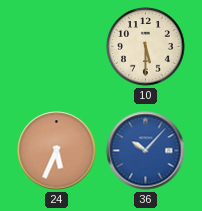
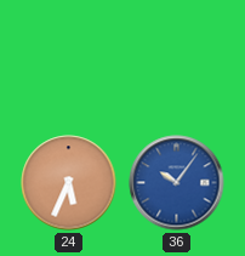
10: 5:30 -> none
36: 10:07 -> 10:06
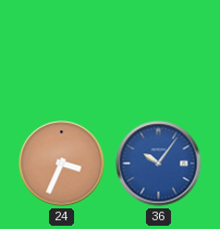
24: 5:34 -> 3:34
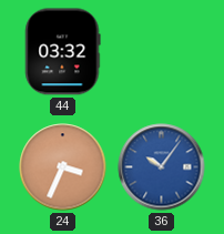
44: none -> 03:32
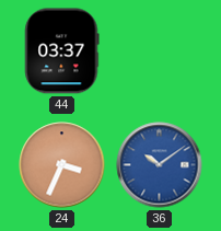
44: 03:32 -> 03:37
36: 10:06 -> 10:09
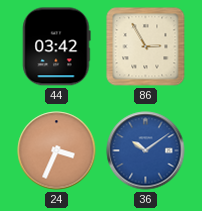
44: 03:37 -> 03:42
86: none -> 2:55
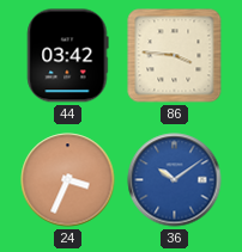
86: 2:55 -> 3:46
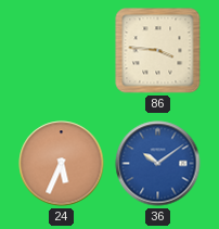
44: 03:42 -> none
24: 3:34 -> 5:34
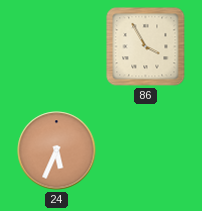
86: 3:46 -> 3:55
36: 10:09 -> none
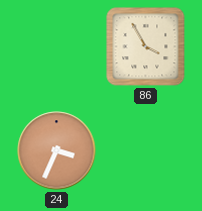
24: 5:34 -> 3:34
